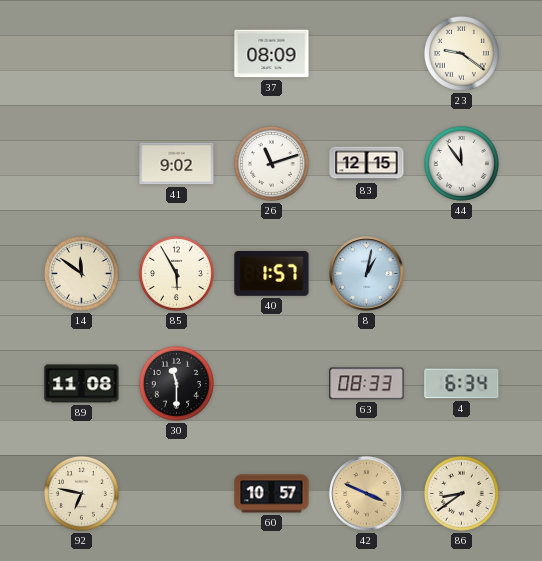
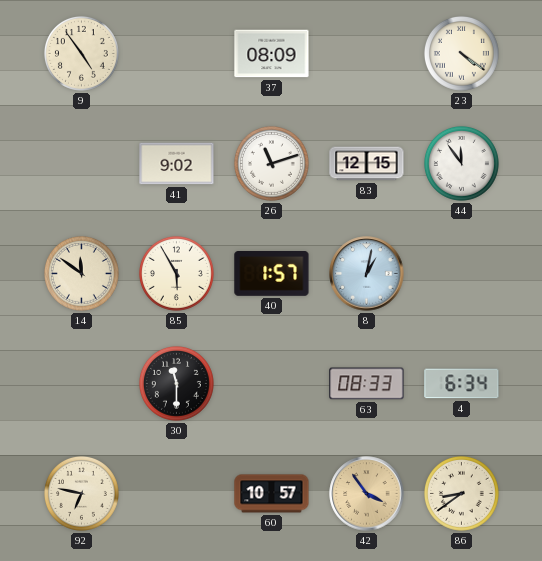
9: none -> 4:54
23: 9:21 -> 4:21
89: 11:08 -> none
42: 3:49 -> 3:54
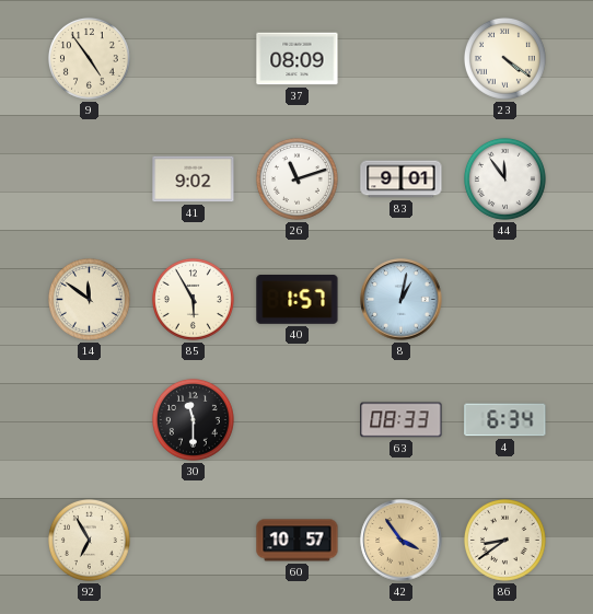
83: 12:15 -> 9:01
92: 6:47 -> 6:55
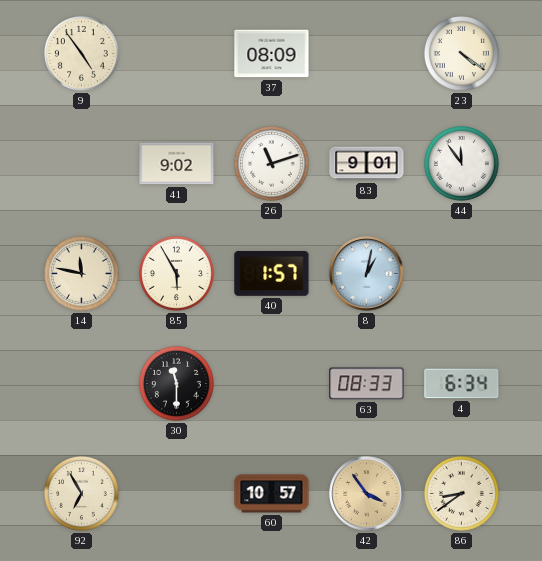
14: 11:51 -> 11:47
